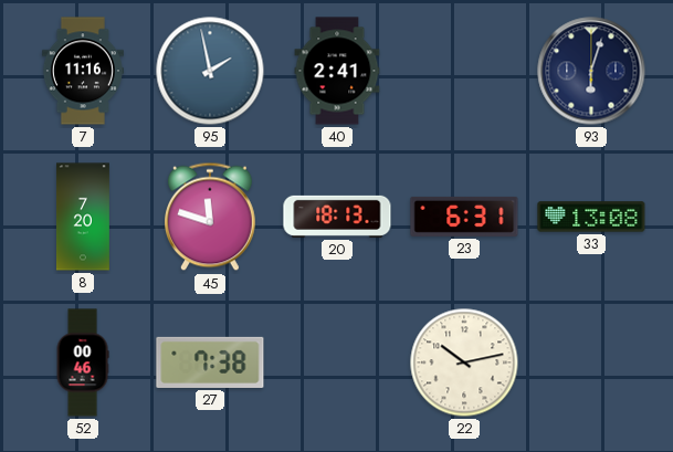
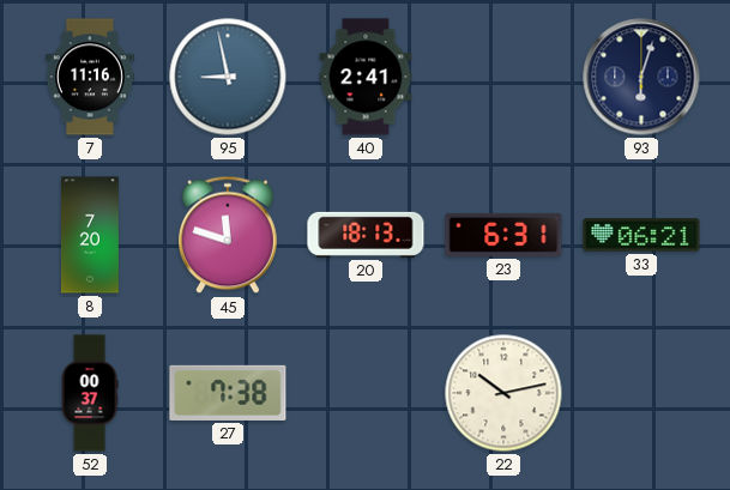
95: 1:58 -> 8:58
33: 13:08 -> 06:21
52: 00:46 -> 00:37
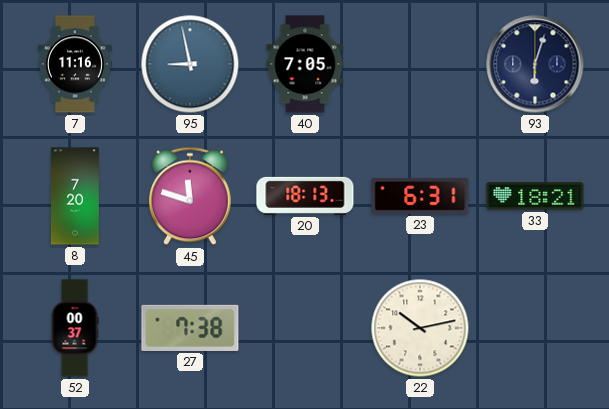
40: 2:41 -> 7:05
33: 06:21 -> 18:21
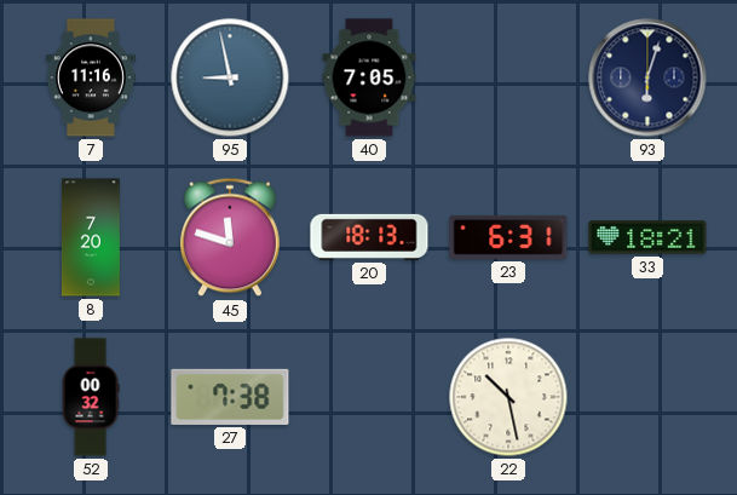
52: 00:37 -> 00:32
22: 10:13 -> 10:28
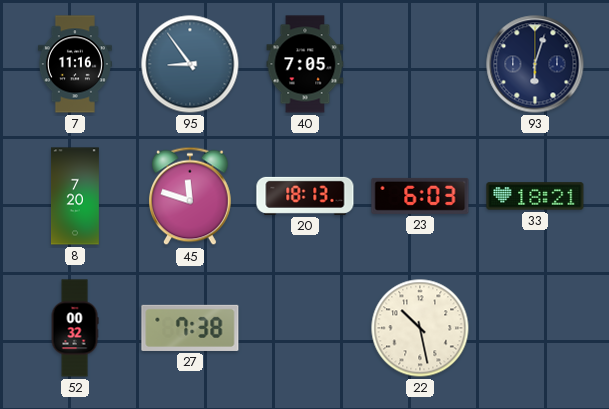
95: 8:58 -> 8:54
23: 6:31 -> 6:03
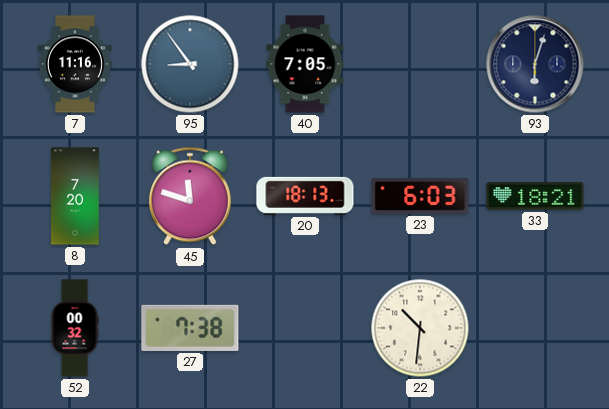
22: 10:28 -> 10:31
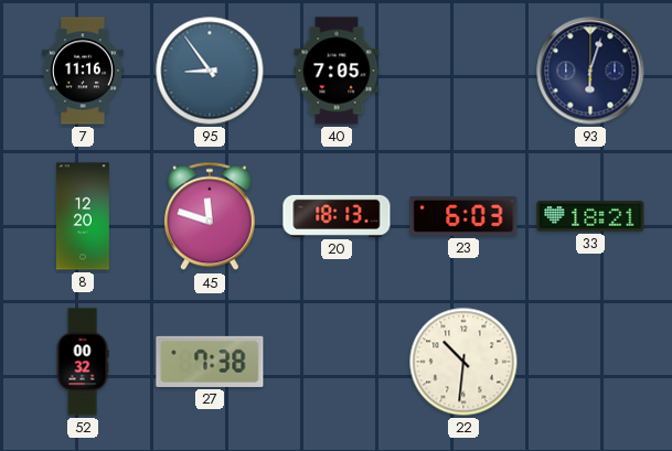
8: 7:20 -> 12:20
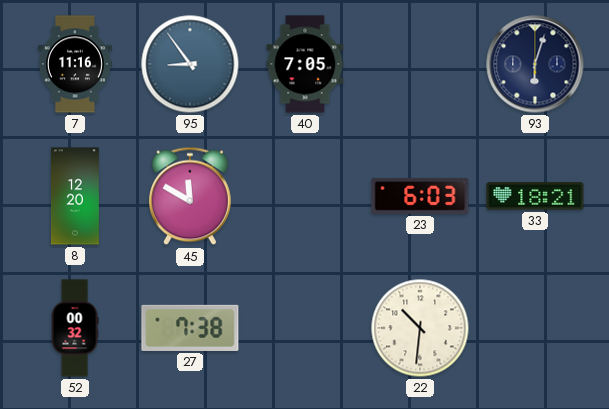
45: 11:48 -> 11:50
20: 18:13 -> none
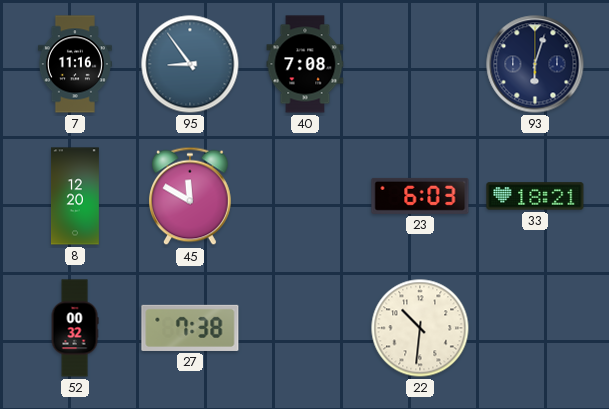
40: 7:05 -> 7:08
